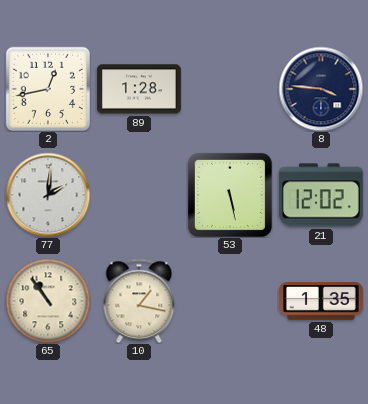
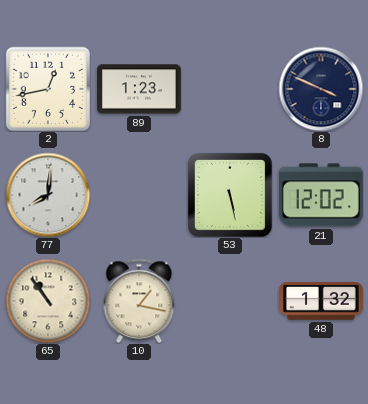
89: 1:28 -> 1:23
8: 3:46 -> 3:49
77: 2:01 -> 8:01
48: 1:35 -> 1:32
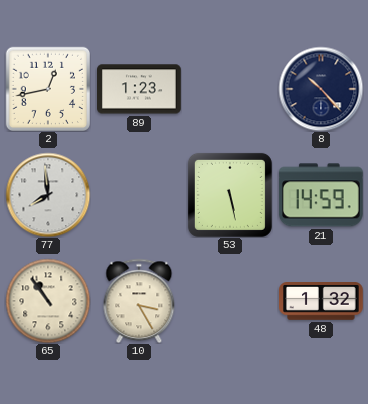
8: 3:49 -> 10:23
77: 8:01 -> 7:59
21: 12:02 -> 14:59
10: 1:17 -> 3:25
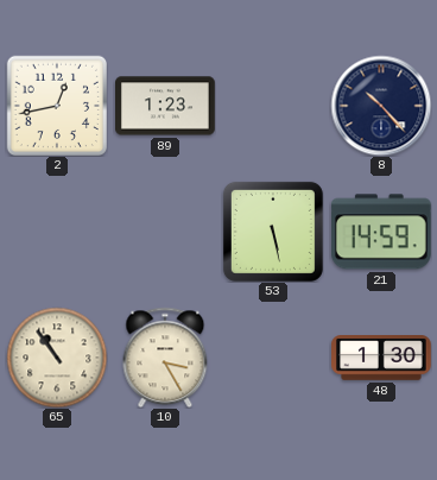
77: 7:59 -> none
48: 1:32 -> 1:30
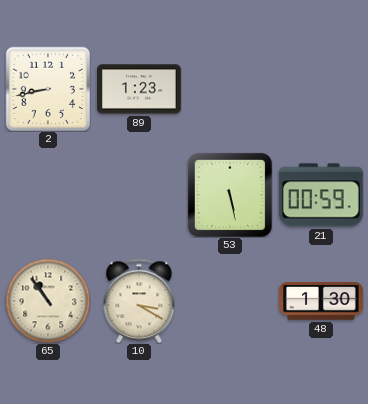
2: 12:43 -> 8:43
8: 10:23 -> none
21: 14:59 -> 00:59
10: 3:25 -> 3:20
